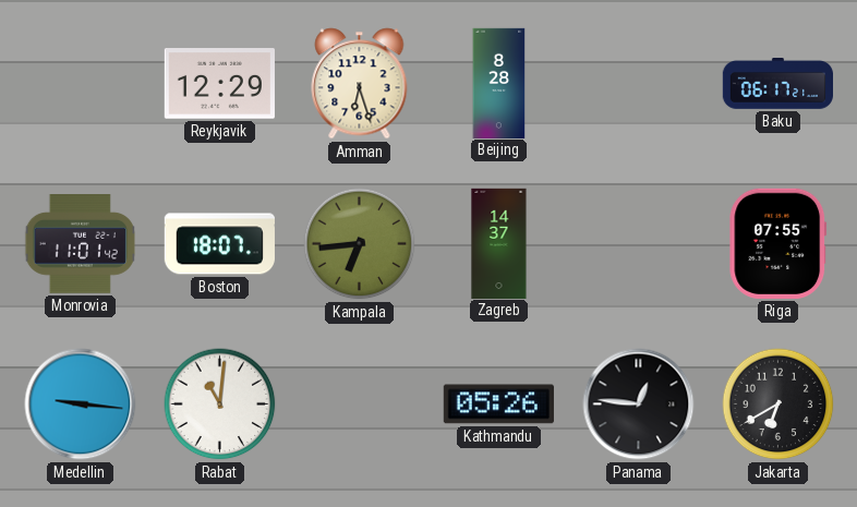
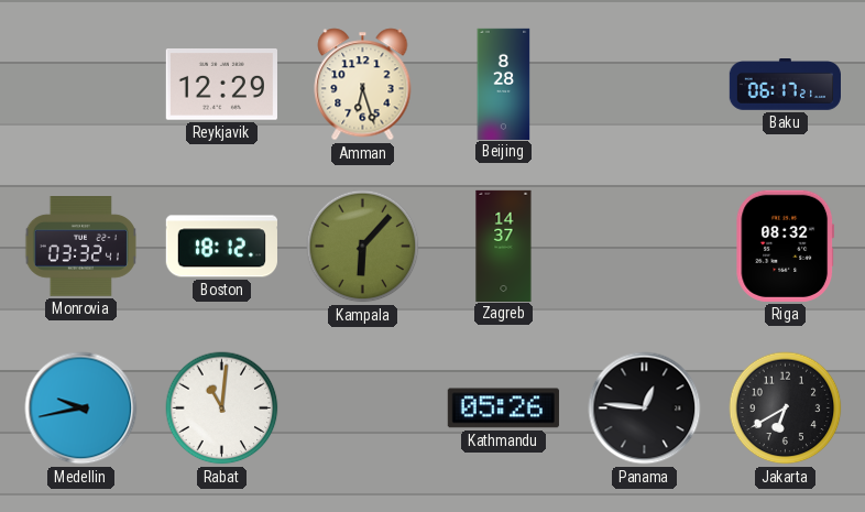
Monrovia: 11:01 -> 03:32
Boston: 18:07 -> 18:12
Kampala: 6:44 -> 6:07
Riga: 07:55 -> 08:32
Medellin: 9:16 -> 9:43
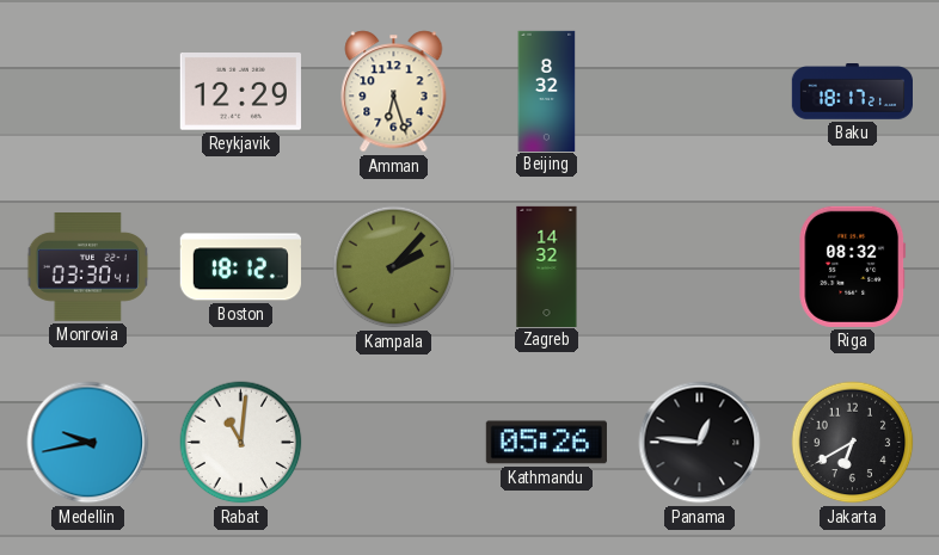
Beijing: 8:28 -> 8:32
Baku: 06:17 -> 18:17
Monrovia: 03:32 -> 03:30
Kampala: 6:07 -> 2:07
Zagreb: 14:37 -> 14:32
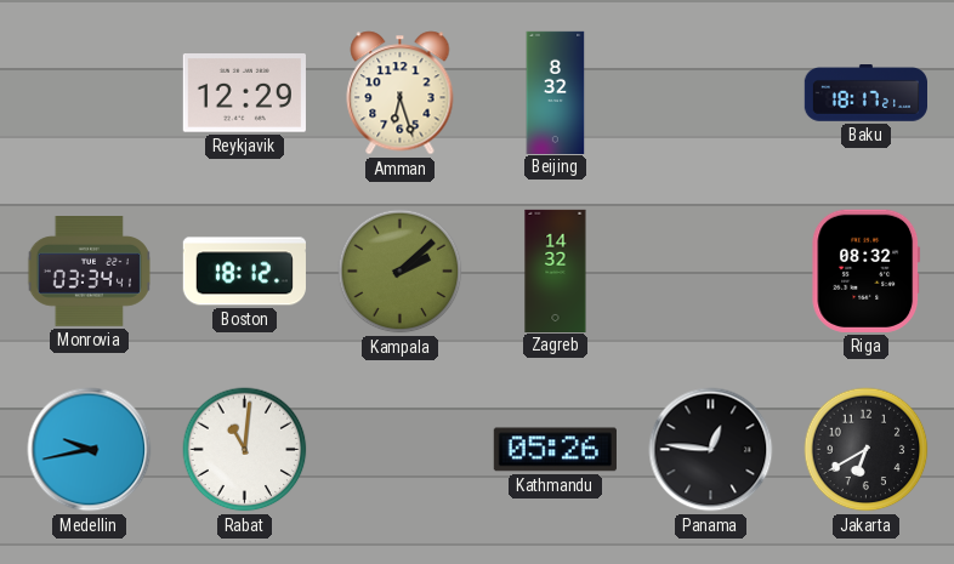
Monrovia: 03:30 -> 03:34
Kampala: 2:07 -> 2:08
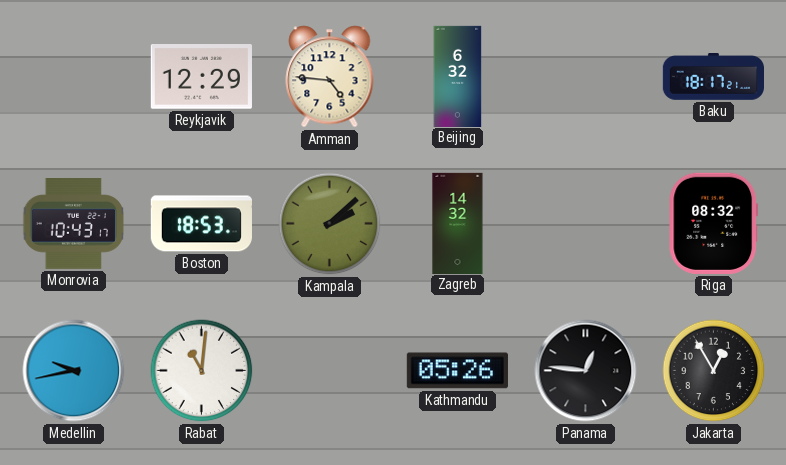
Amman: 6:27 -> 4:46
Beijing: 8:32 -> 6:32
Monrovia: 03:34 -> 10:43
Boston: 18:12 -> 18:53
Jakarta: 6:40 -> 12:55
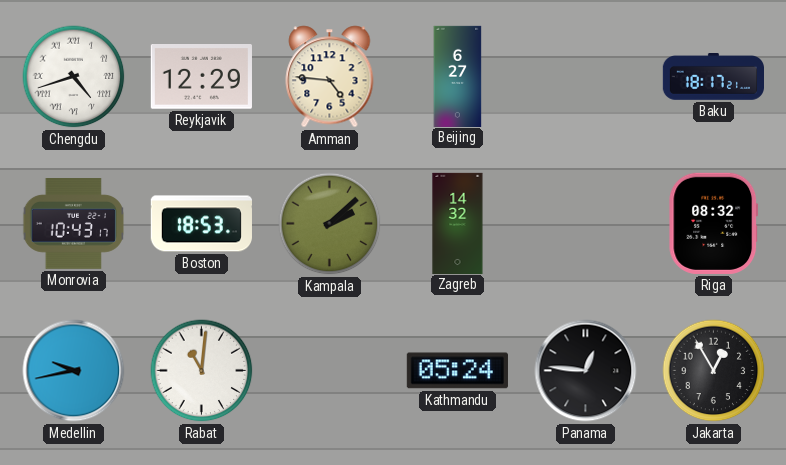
Chengdu: none -> 4:42
Beijing: 6:32 -> 6:27
Kathmandu: 05:26 -> 05:24
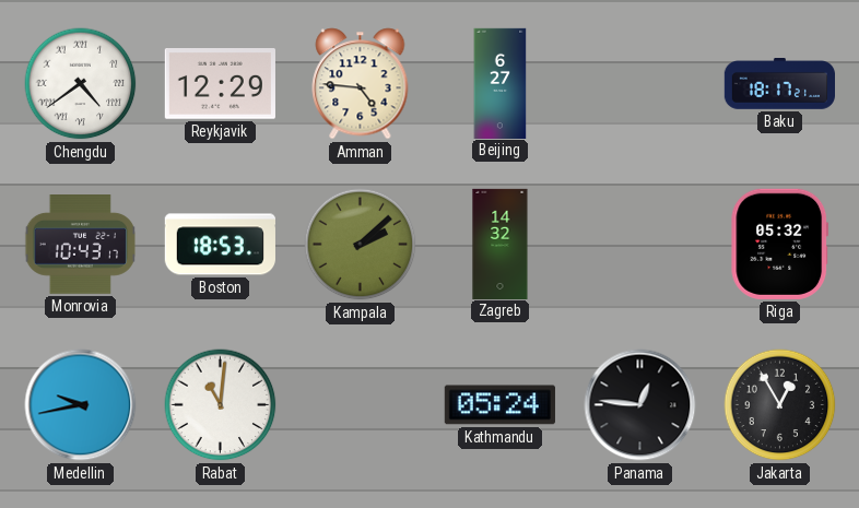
Chengdu: 4:42 -> 4:39
Riga: 08:32 -> 05:32
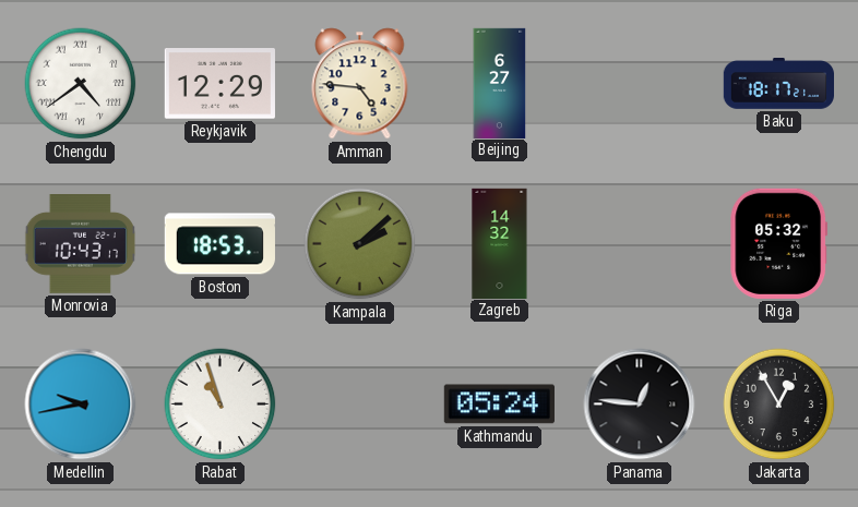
Rabat: 11:01 -> 10:57
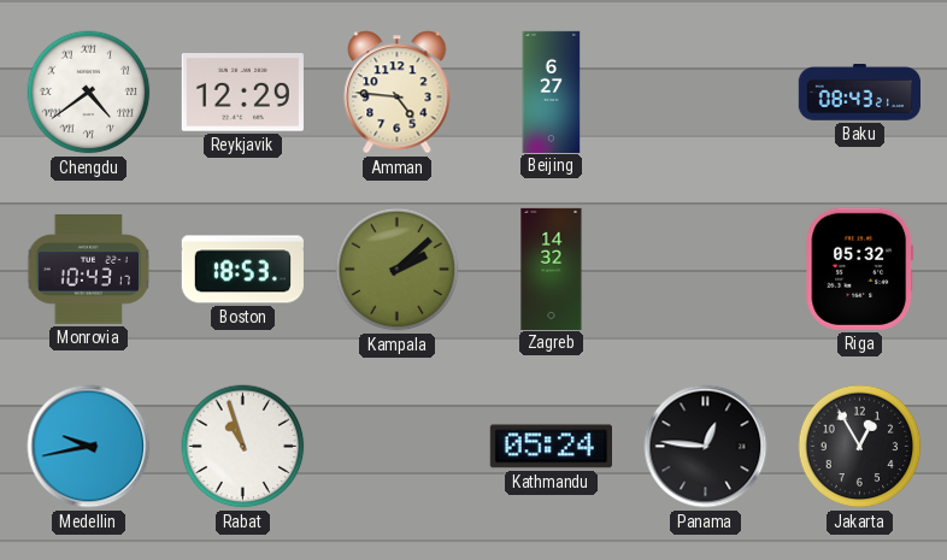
Baku: 18:17 -> 08:43
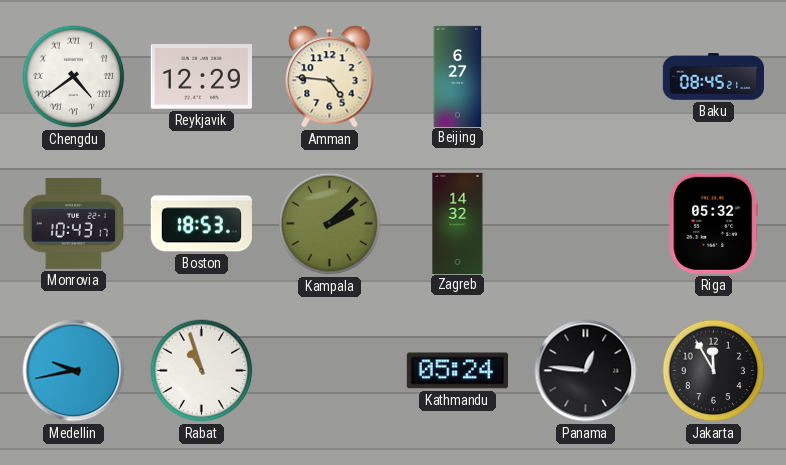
Baku: 08:43 -> 08:45
Jakarta: 12:55 -> 11:55
